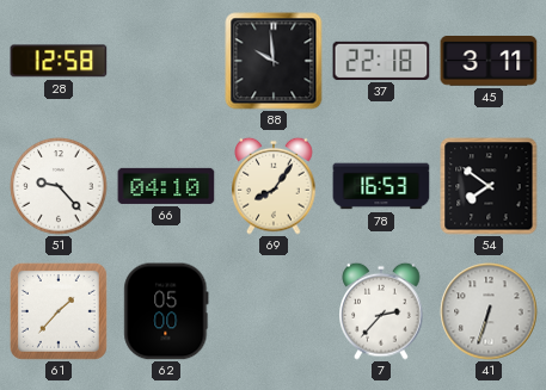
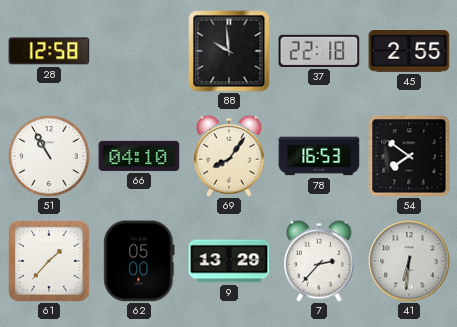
45: 3:11 -> 2:55
51: 9:23 -> 10:55
9: none -> 13:29
41: 6:33 -> 6:31
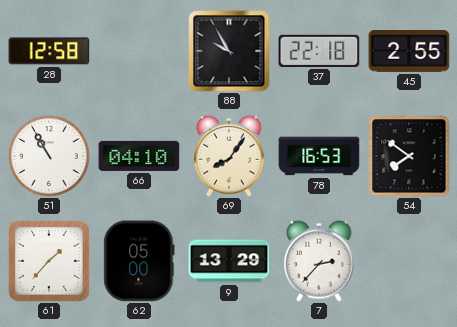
88: 9:59 -> 9:55
41: 6:31 -> none
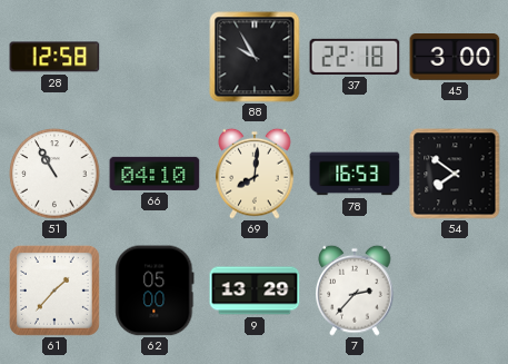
45: 2:55 -> 3:00
69: 8:06 -> 8:01
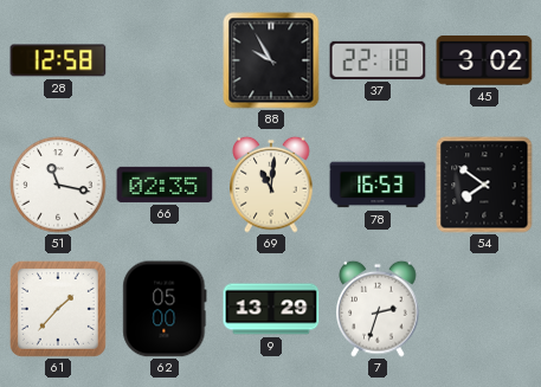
45: 3:00 -> 3:02
51: 10:55 -> 11:17
66: 04:10 -> 02:35
69: 8:01 -> 11:01
7: 2:37 -> 2:33
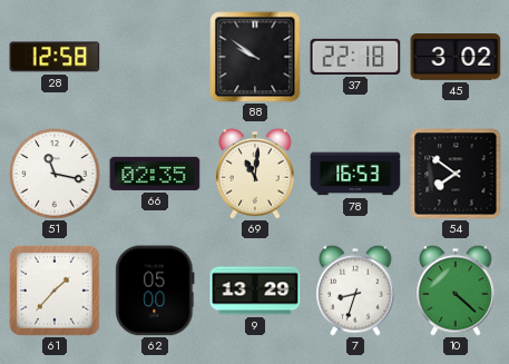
88: 9:55 -> 9:51
7: 2:33 -> 8:33
10: none -> 4:22
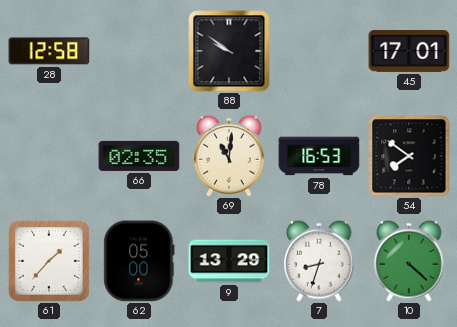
37: 22:18 -> none
45: 3:02 -> 17:01
51: 11:17 -> none
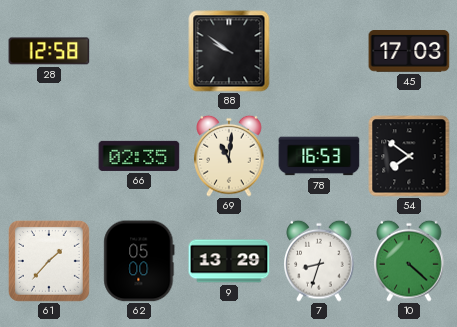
45: 17:01 -> 17:03
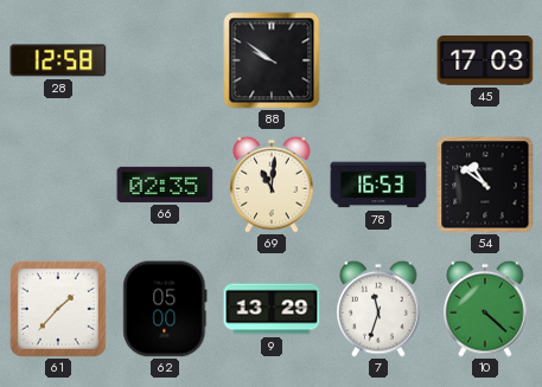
54: 7:51 -> 10:51
7: 8:33 -> 11:33
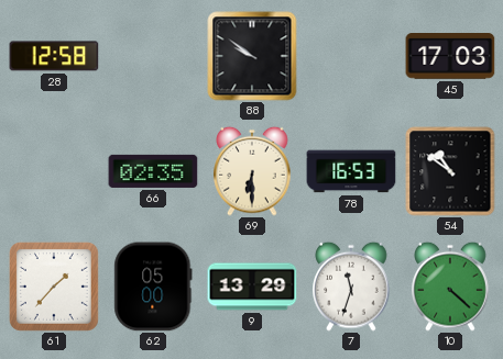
69: 11:01 -> 6:30
